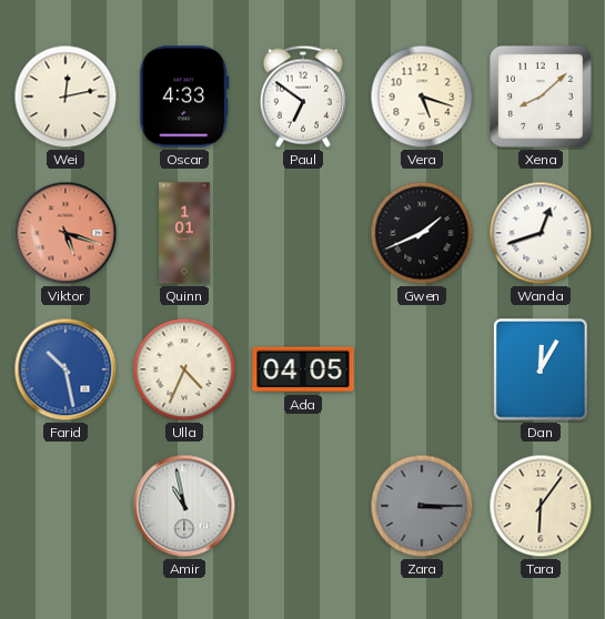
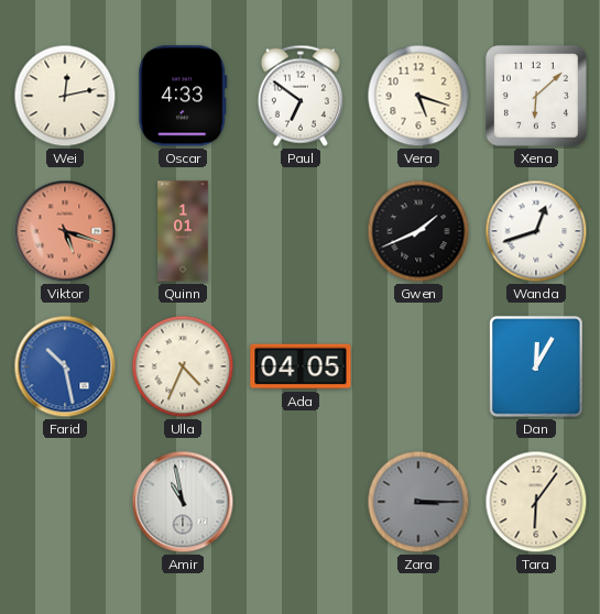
Xena: 8:08 -> 6:08
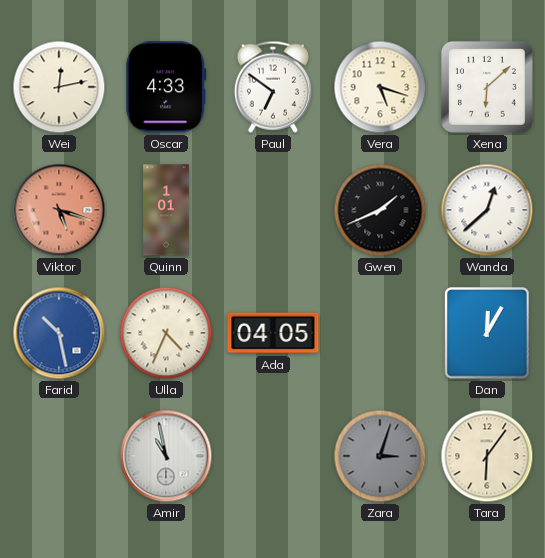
Wanda: 12:42 -> 12:38
Zara: 3:15 -> 3:03
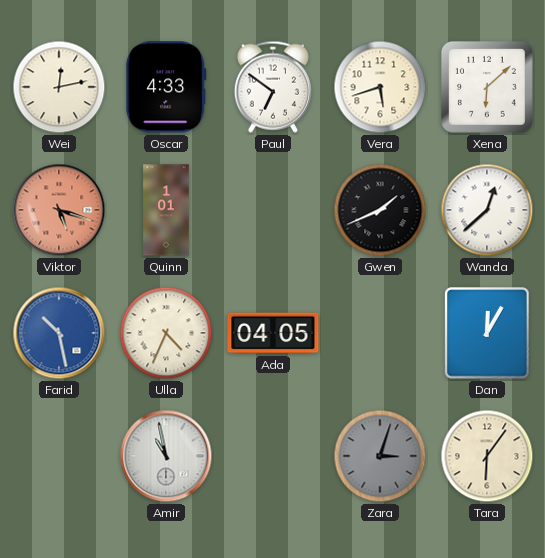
Vera: 5:18 -> 5:42
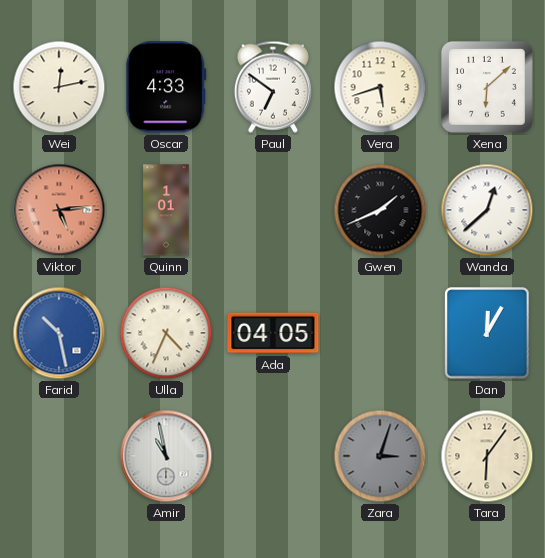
Viktor: 5:18 -> 5:14
